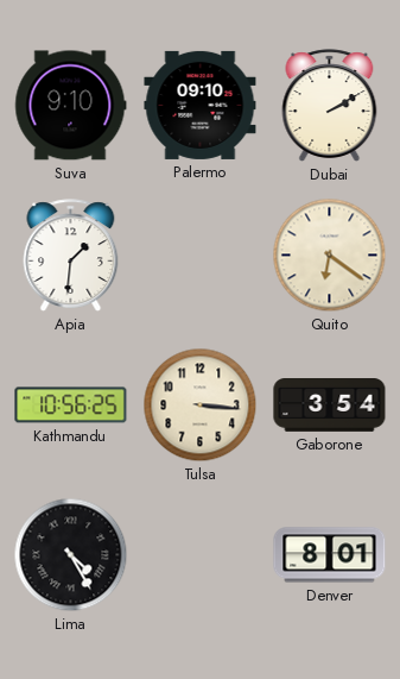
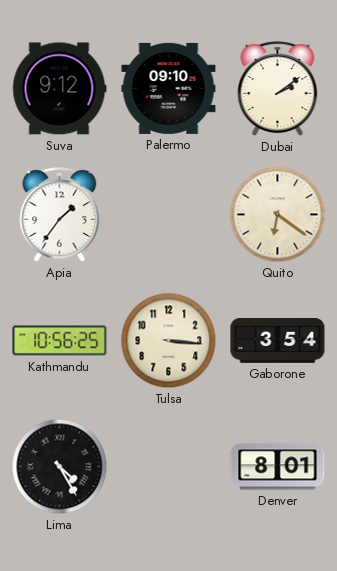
Suva: 9:10 -> 9:12
Dubai: 2:10 -> 2:09
Apia: 1:31 -> 1:36
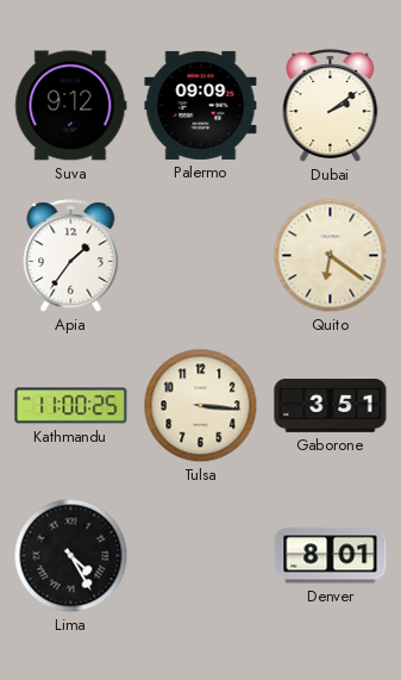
Palermo: 09:10 -> 09:09
Kathmandu: 10:56 -> 11:00
Gaborone: 3:54 -> 3:51
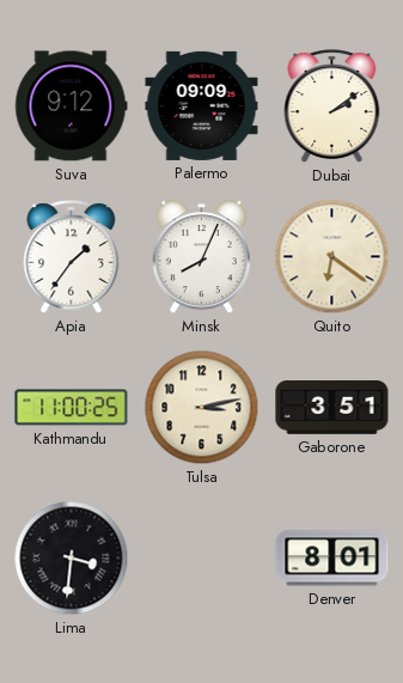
Minsk: none -> 8:04
Tulsa: 3:16 -> 3:13
Lima: 4:25 -> 3:31
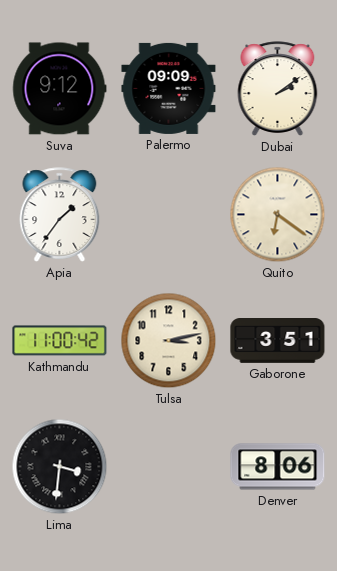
Minsk: 8:04 -> none
Kathmandu: 11:00:25 -> 11:00:42
Denver: 8:01 -> 8:06
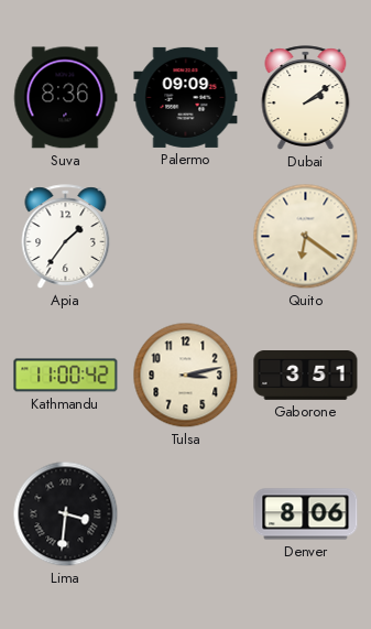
Suva: 9:12 -> 8:36
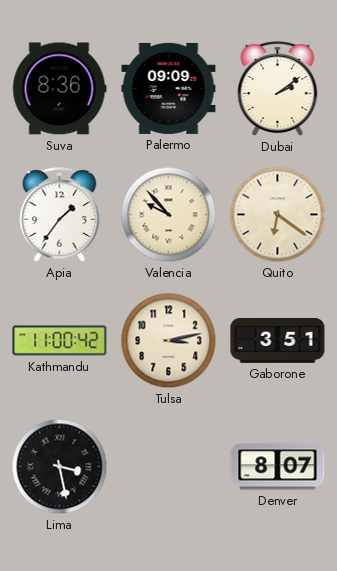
Valencia: none -> 9:53
Lima: 3:31 -> 3:28
Denver: 8:06 -> 8:07
